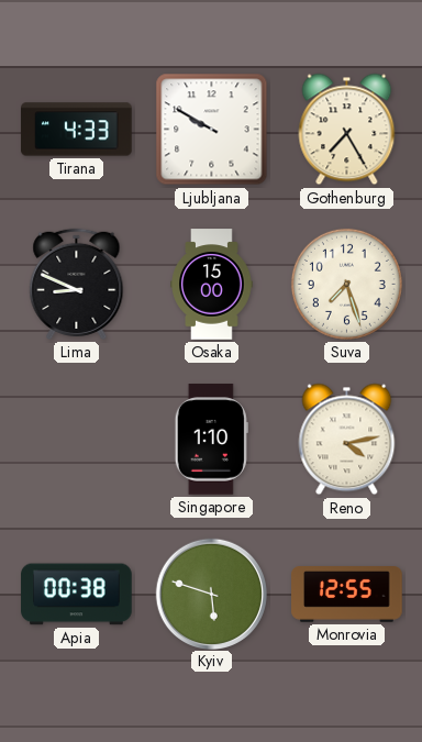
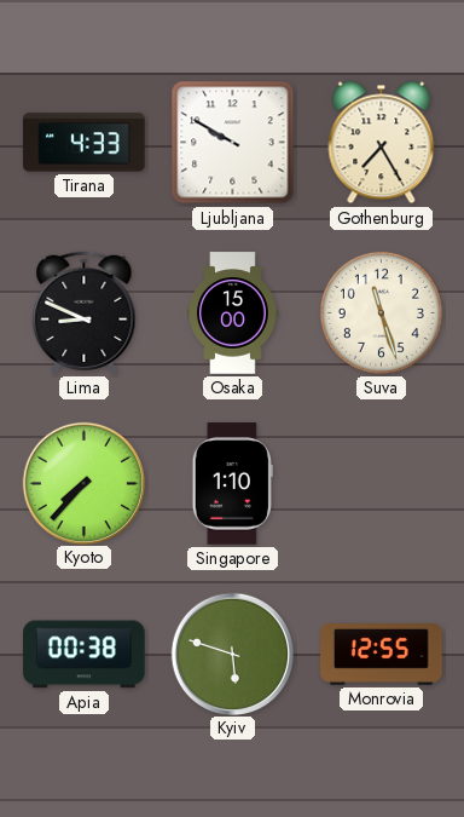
Suva: 7:27 -> 11:27
Kyoto: none -> 7:37
Reno: 4:13 -> none
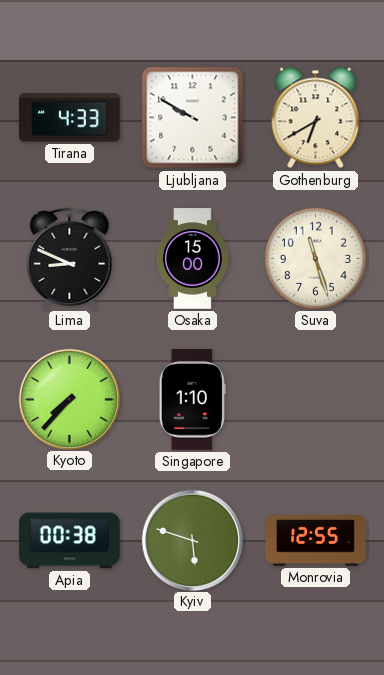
Gothenburg: 7:25 -> 6:40
